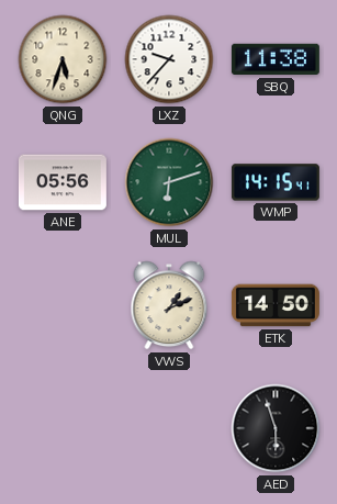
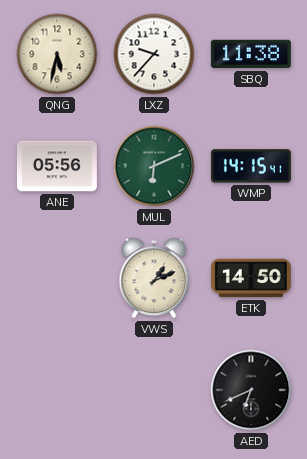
QNG: 5:33 -> 5:32
MUL: 6:12 -> 6:11
AED: 5:57 -> 6:41
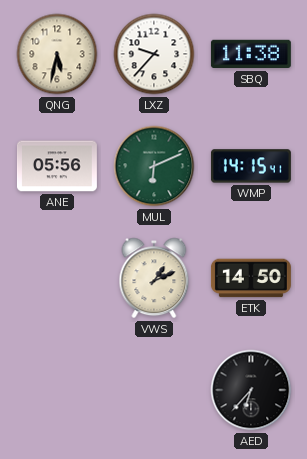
AED: 6:41 -> 6:37
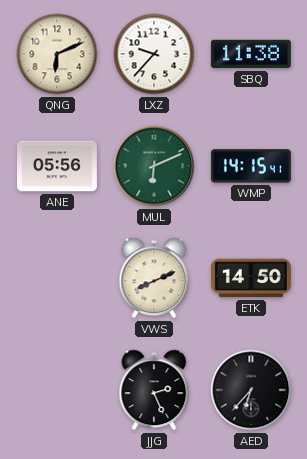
QNG: 5:32 -> 6:11
VWS: 1:11 -> 8:11
JJG: none -> 2:26
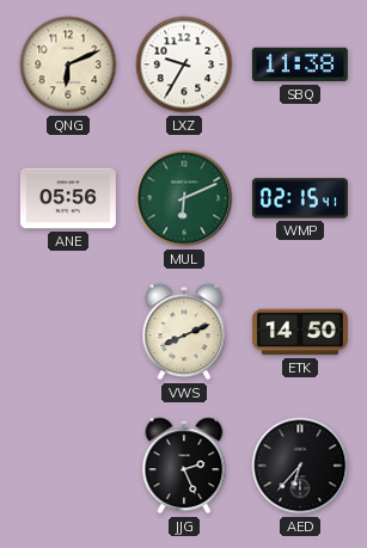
LXZ: 9:37 -> 9:35
WMP: 14:15 -> 02:15
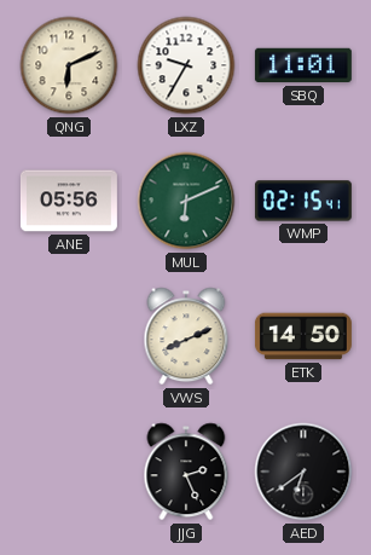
SBQ: 11:38 -> 11:01
AED: 6:37 -> 6:39
